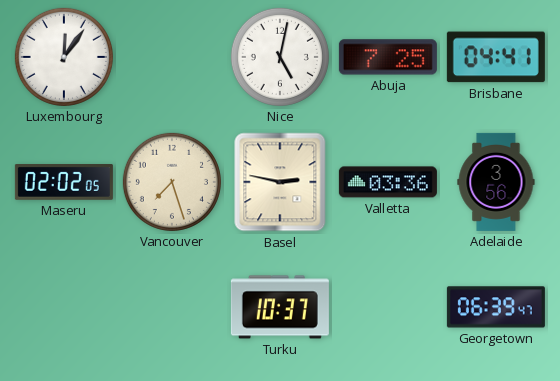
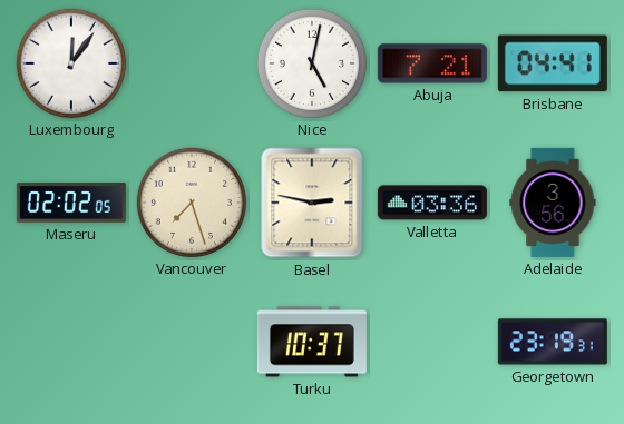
Abuja: 7:25 -> 7:21
Georgetown: 06:39 -> 23:19
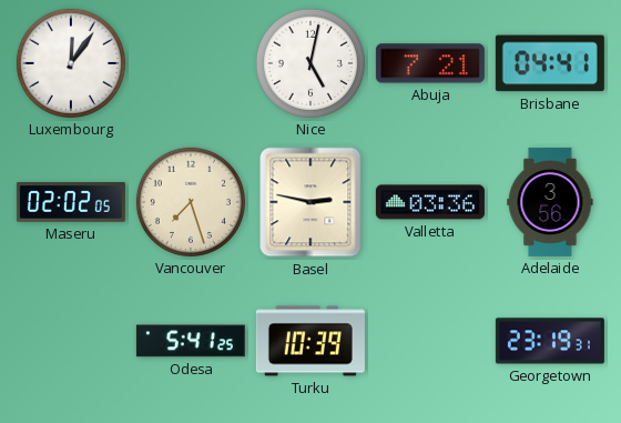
Odesa: none -> 5:41
Turku: 10:37 -> 10:39
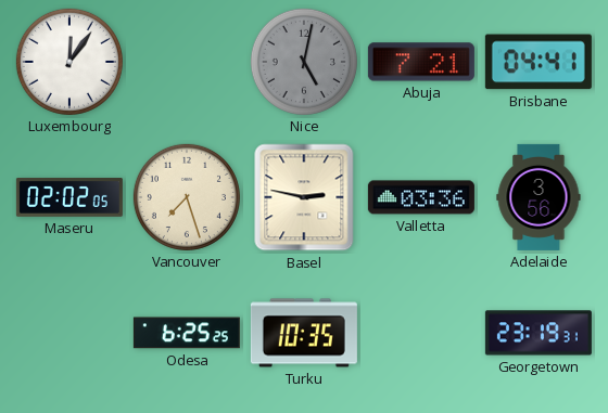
Nice dial: white -> grey
Odesa: 5:41 -> 6:25
Turku: 10:39 -> 10:35
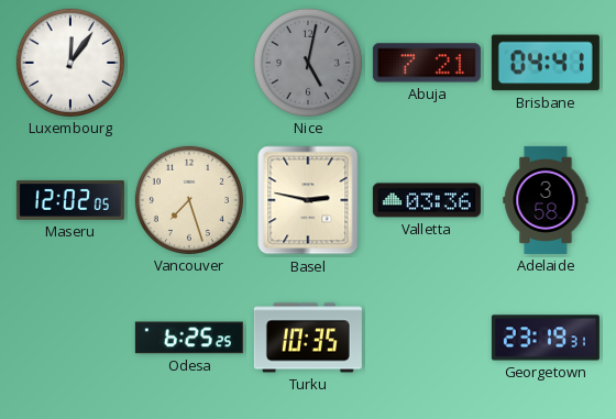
Maseru: 02:02 -> 12:02
Adelaide: 3:56 -> 3:58
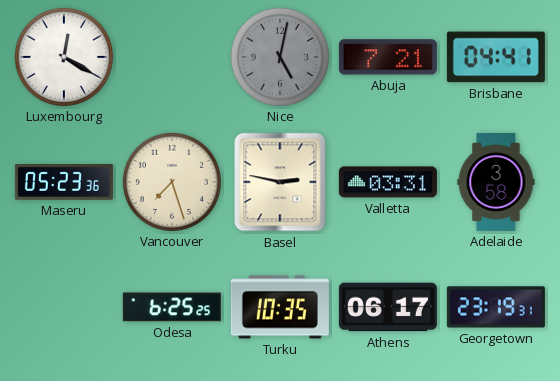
Luxembourg: 12:06 -> 12:20
Maseru: 12:02 -> 05:23
Valletta: 03:36 -> 03:31
Athens: none -> 06:17
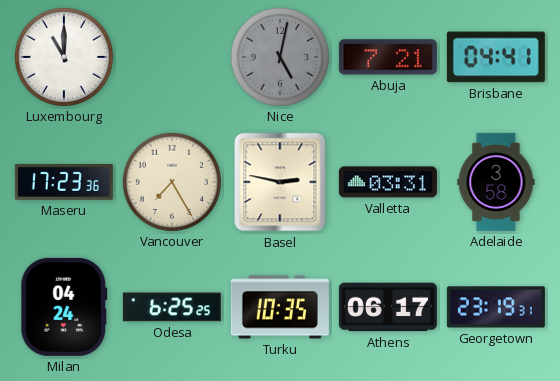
Luxembourg: 12:20 -> 11:00
Maseru: 05:23 -> 17:23
Vancouver: 7:27 -> 7:25
Milan: none -> 04:24
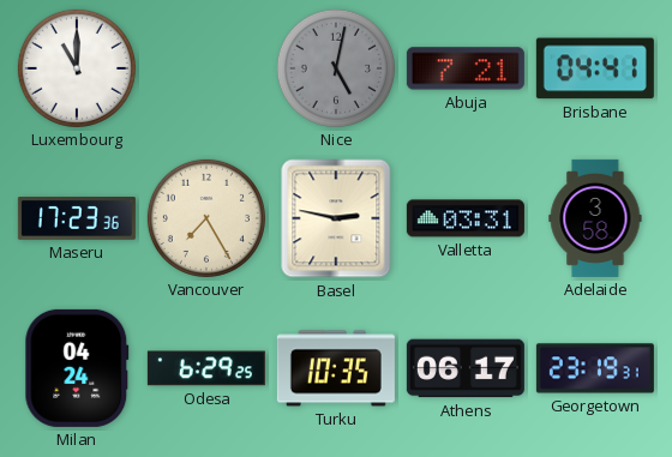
Odesa: 6:25 -> 6:29
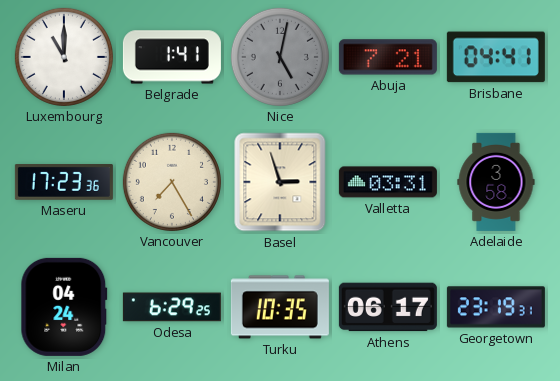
Belgrade: none -> 1:41
Basel: 2:47 -> 2:57
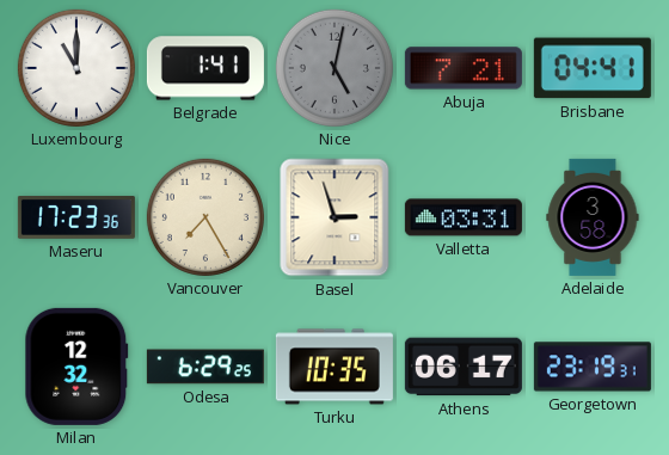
Milan: 04:24 -> 12:32
